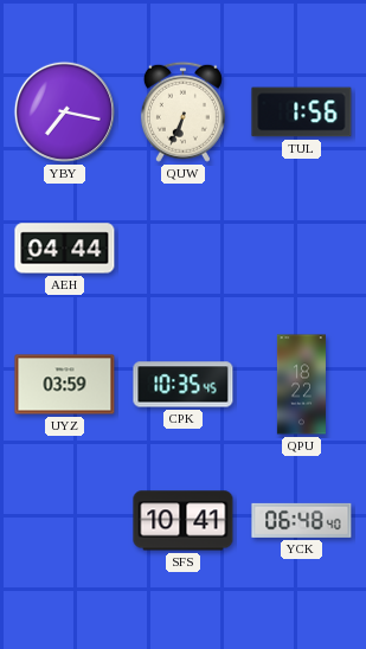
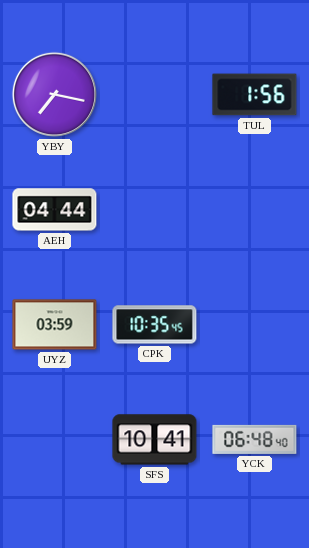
QUW: 6:34 -> none
QPU: 18:22 -> none
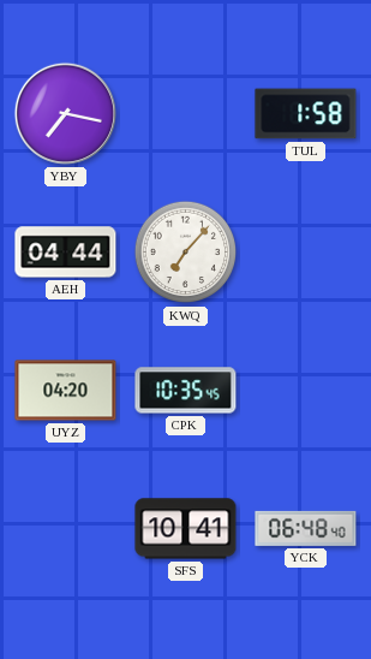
TUL: 1:56 -> 1:58
KWQ: none -> 7:07
UYZ: 03:59 -> 04:20
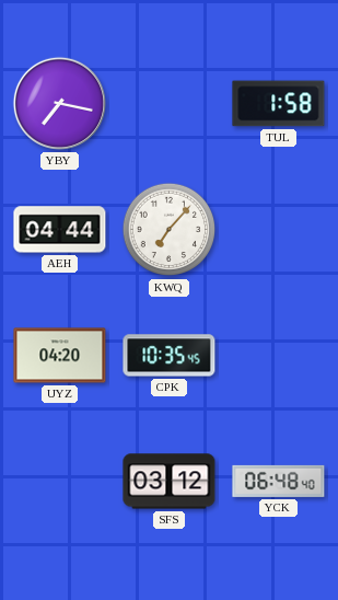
SFS: 10:41 -> 03:12
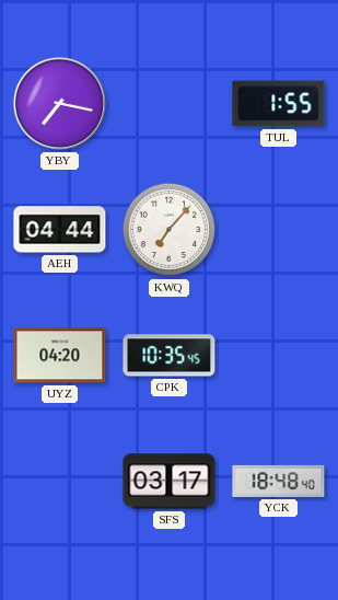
TUL: 1:58 -> 1:55
SFS: 03:12 -> 03:17
YCK: 06:48 -> 18:48
